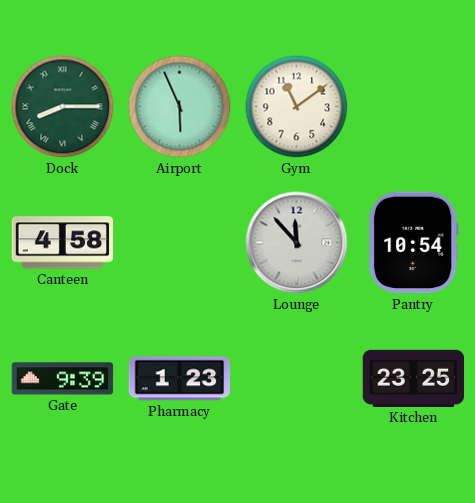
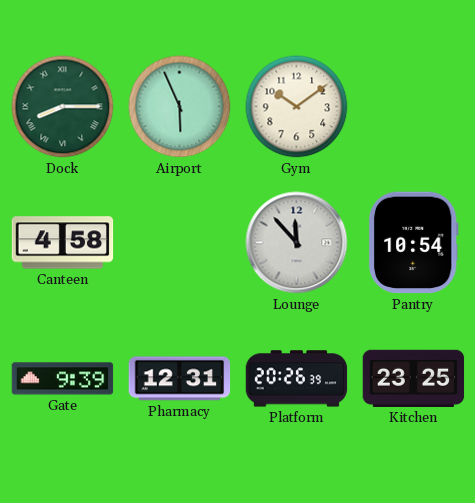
Gym: 11:09 -> 10:09
Pharmacy: 1:23 -> 12:31
Platform: none -> 20:26
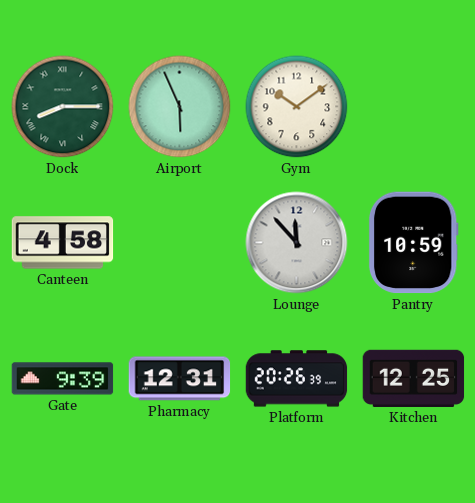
Pantry: 10:54 -> 10:59
Kitchen: 23:25 -> 12:25
